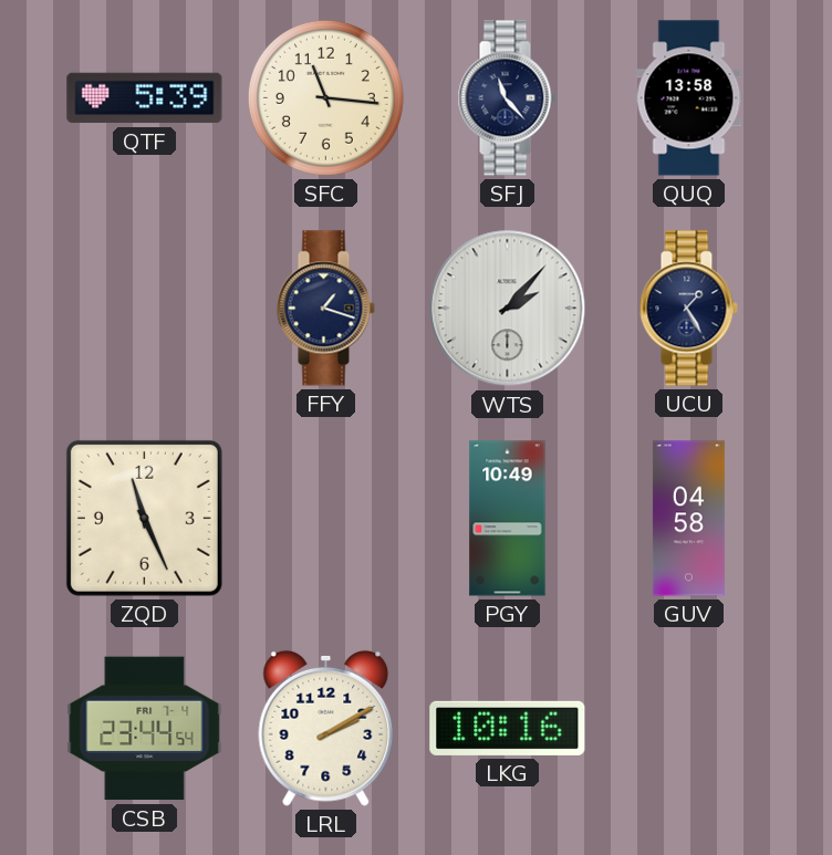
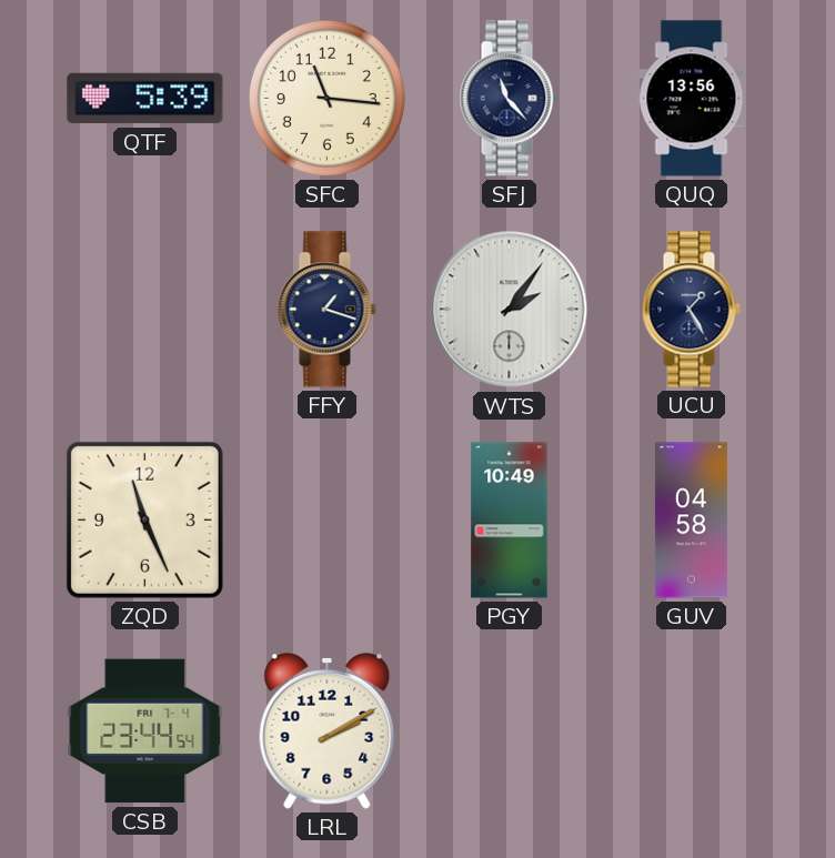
QUQ: 13:58 -> 13:56
WTS: 2:07 -> 2:06
LKG: 10:16 -> none
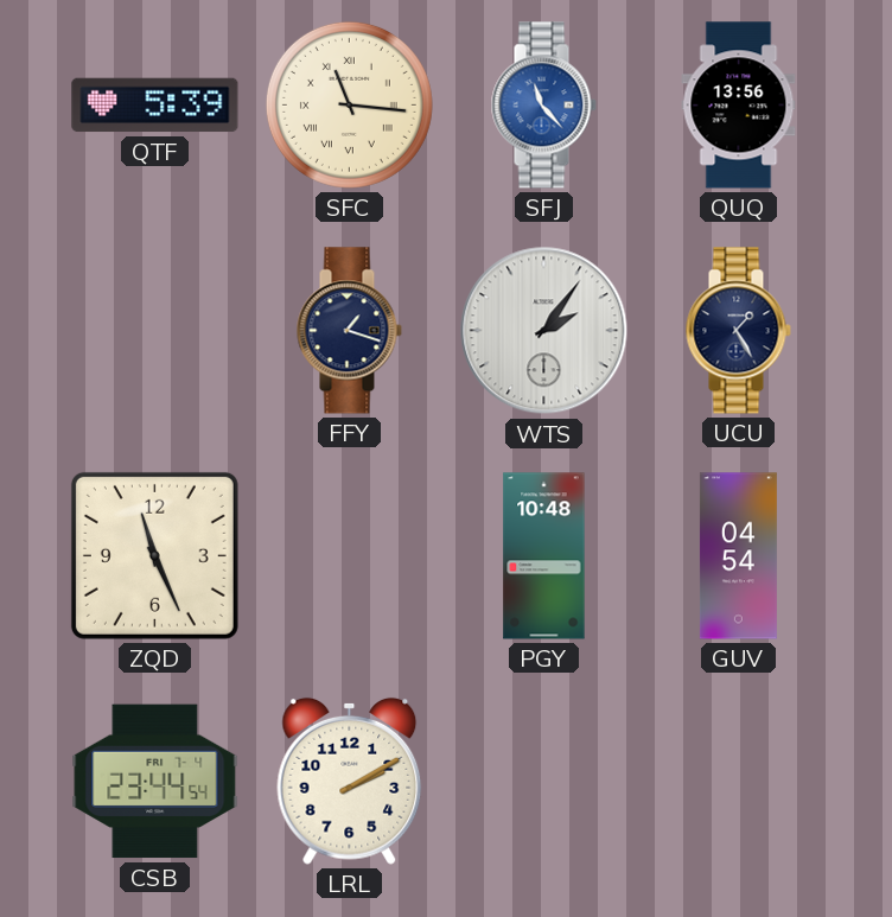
SFC numerals: Arabic -> Roman
SFJ dial: navy -> blue
PGY: 10:49 -> 10:48
GUV: 04:58 -> 04:54
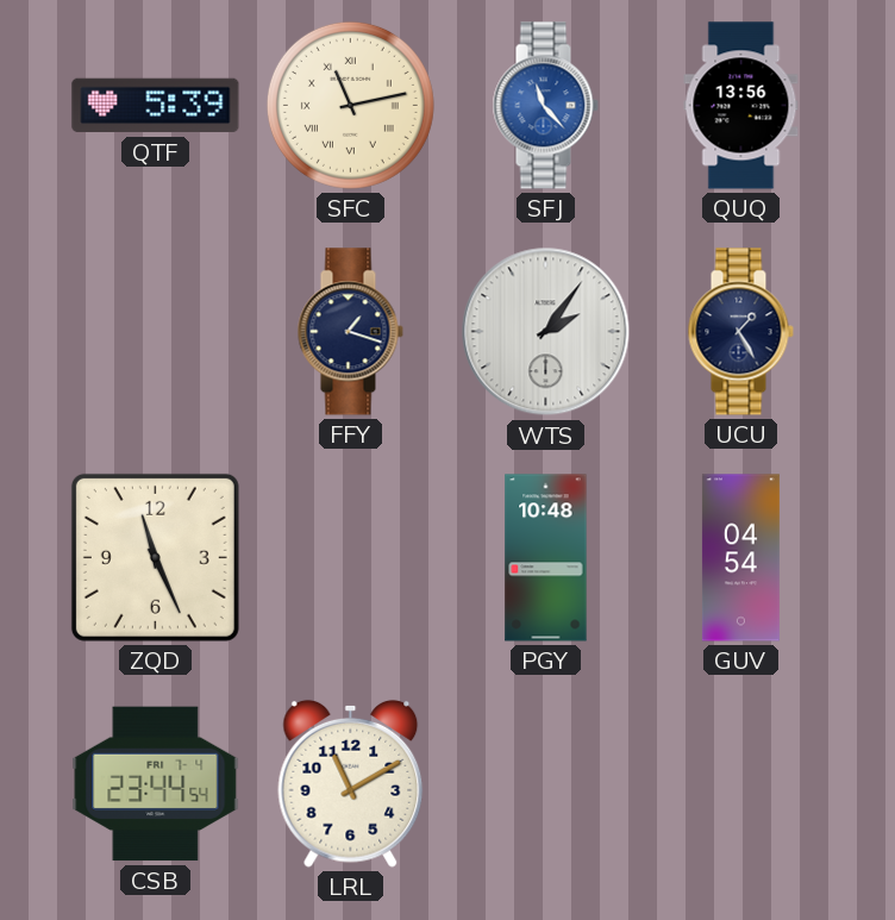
SFC: 11:16 -> 11:13
LRL: 2:10 -> 11:10
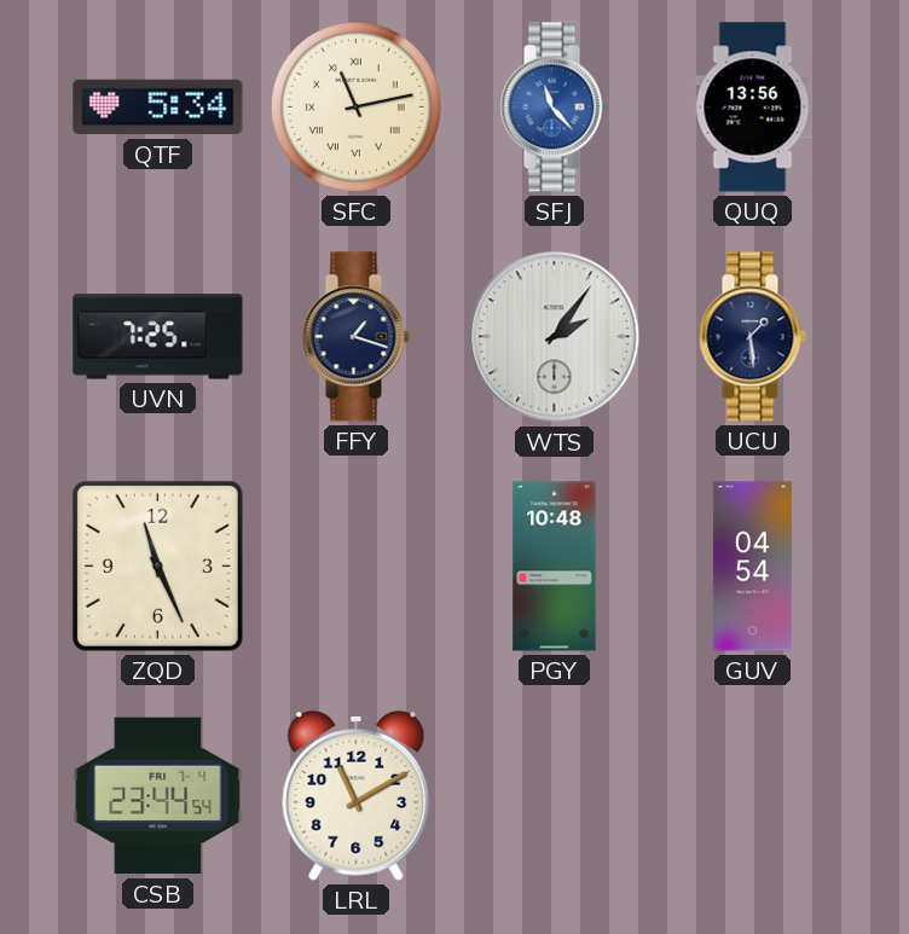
QTF: 5:39 -> 5:34
UVN: none -> 7:25
UCU: 1:25 -> 1:29
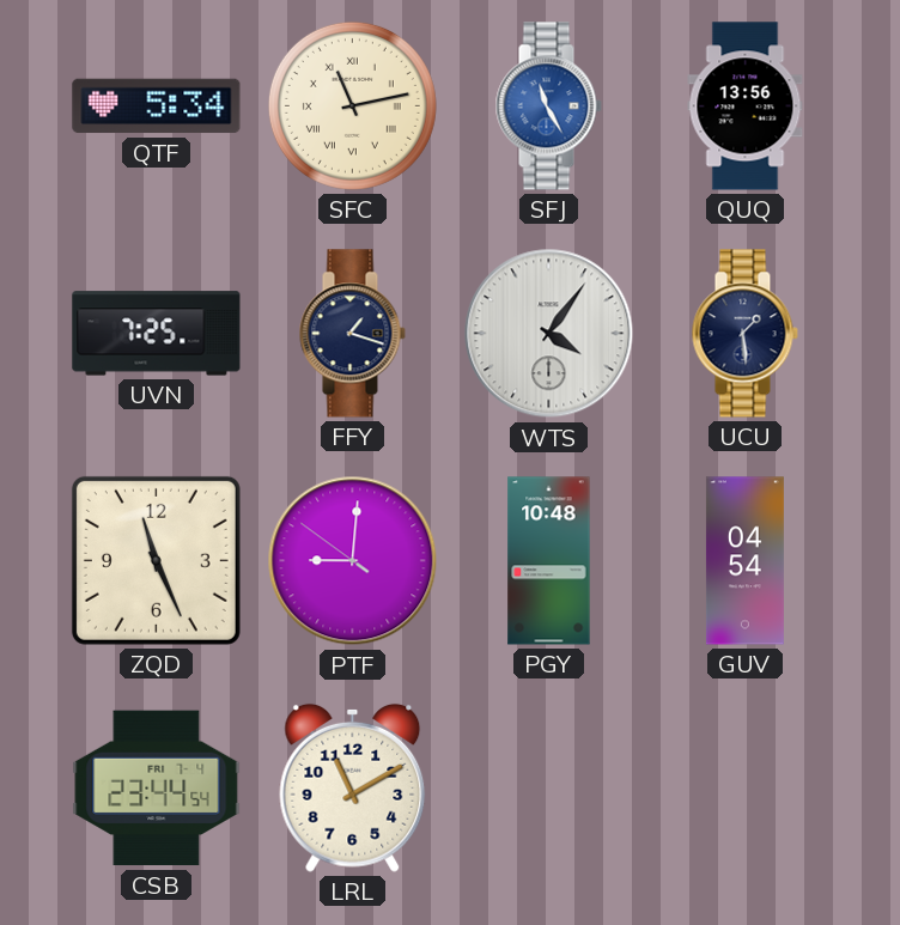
SFJ: 11:23 -> 11:25
WTS: 2:06 -> 4:06
PTF: none -> 9:00
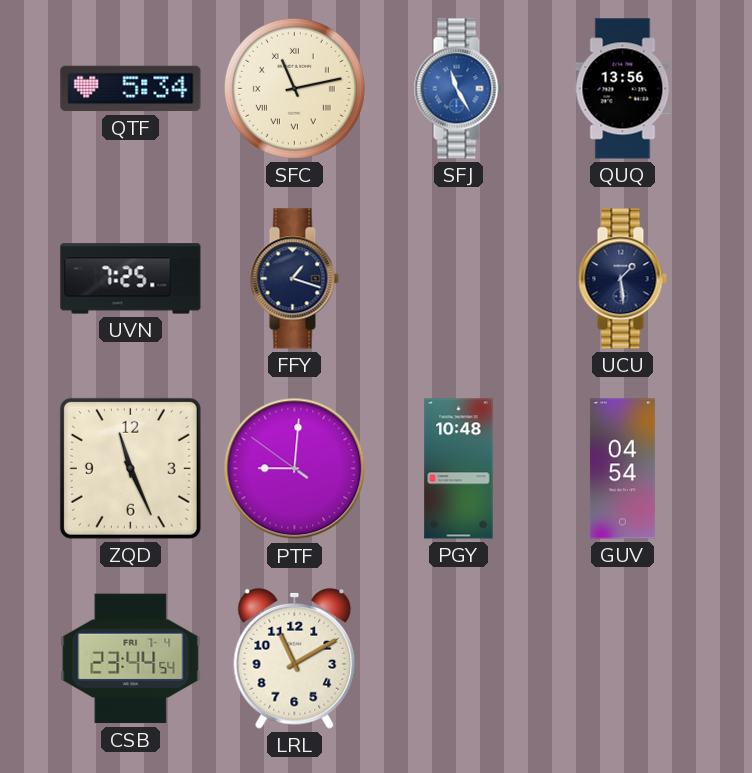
WTS: 4:06 -> none
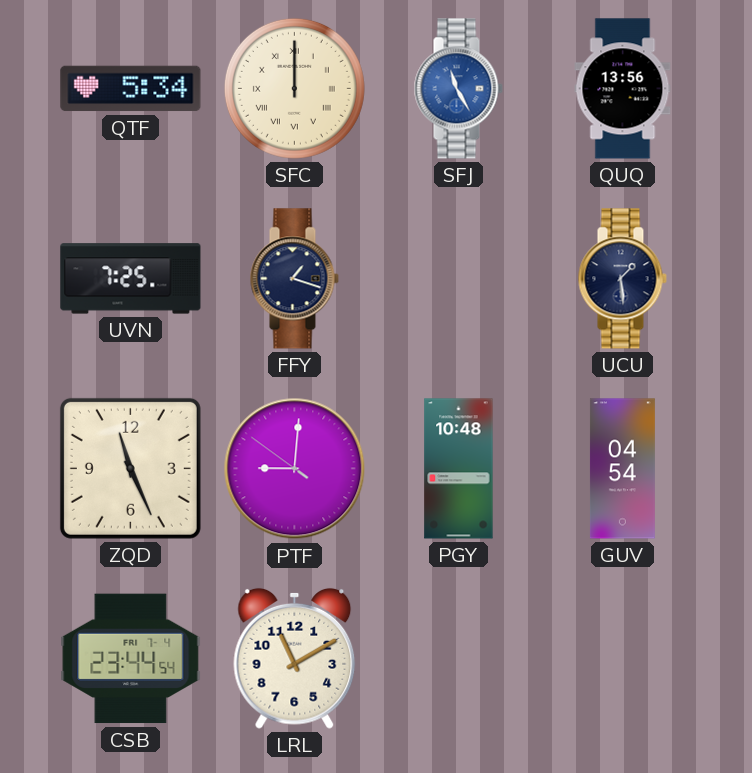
SFC: 11:13 -> 12:00
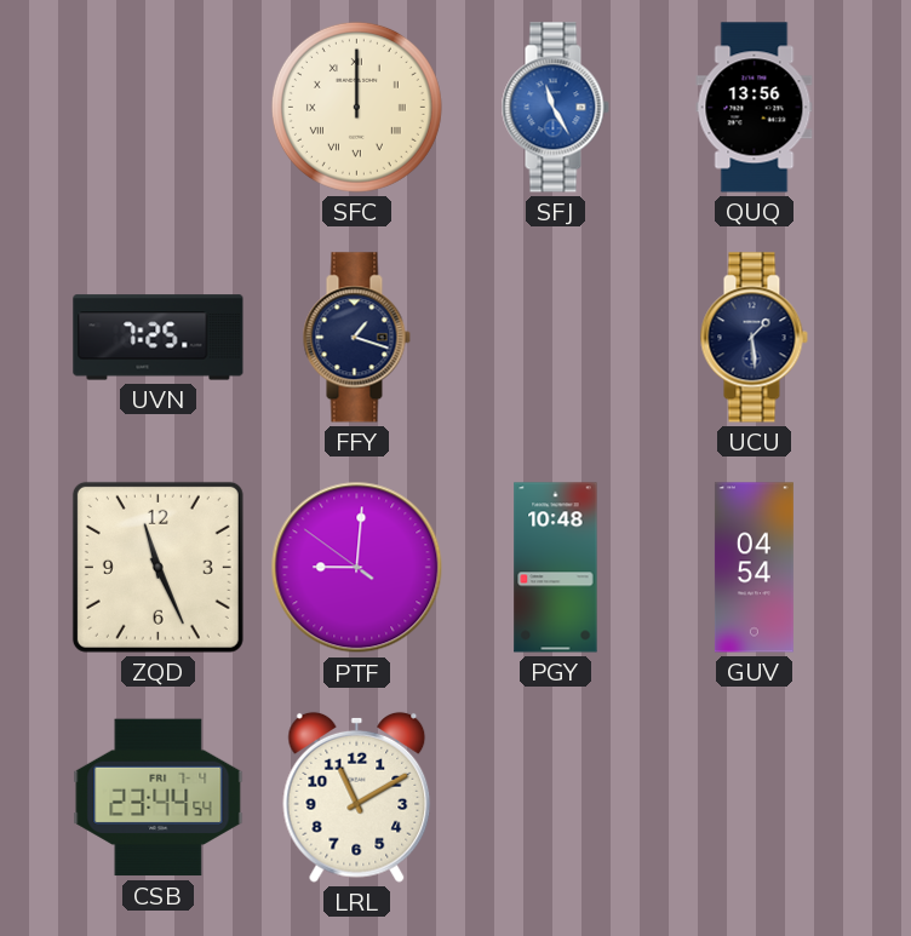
QTF: 5:34 -> none
